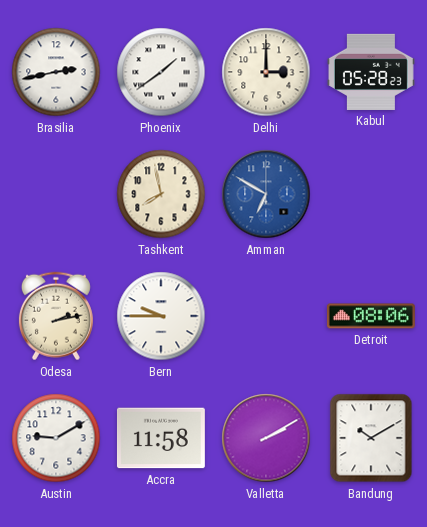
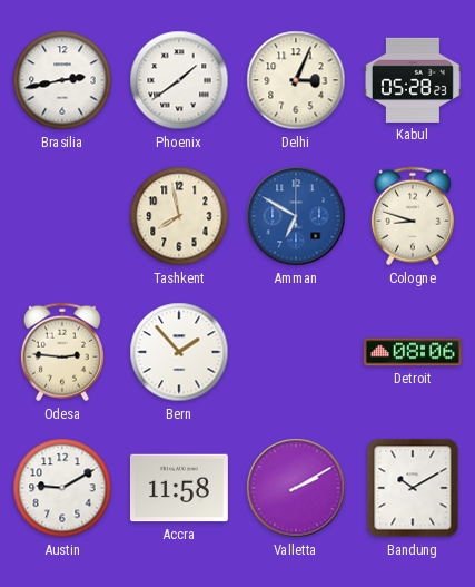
Delhi: 3:00 -> 3:04
Cologne: none -> 8:48
Odesa: 2:13 -> 2:46
Bern: 9:45 -> 1:53
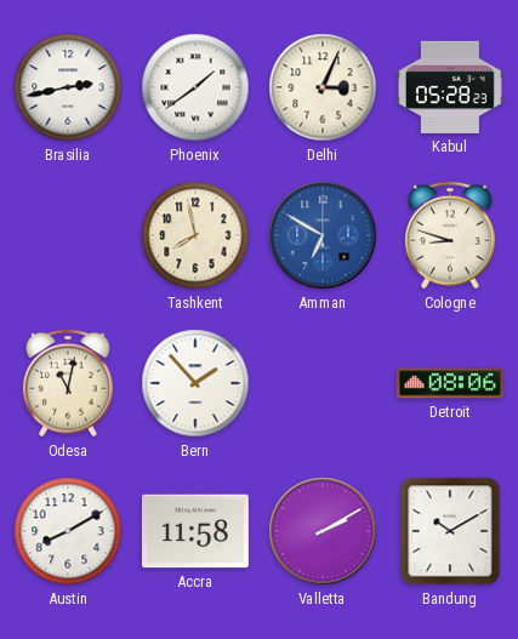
Odesa: 2:46 -> 11:02
Austin: 9:10 -> 8:10
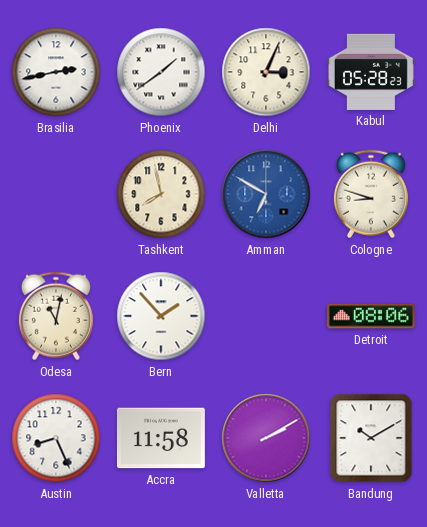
Austin: 8:10 -> 8:26
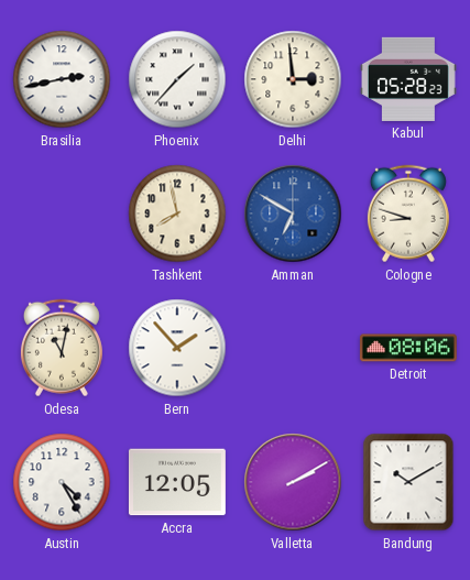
Phoenix: 1:39 -> 1:37
Delhi: 3:04 -> 2:59
Austin: 8:26 -> 4:25
Accra: 11:58 -> 12:05
